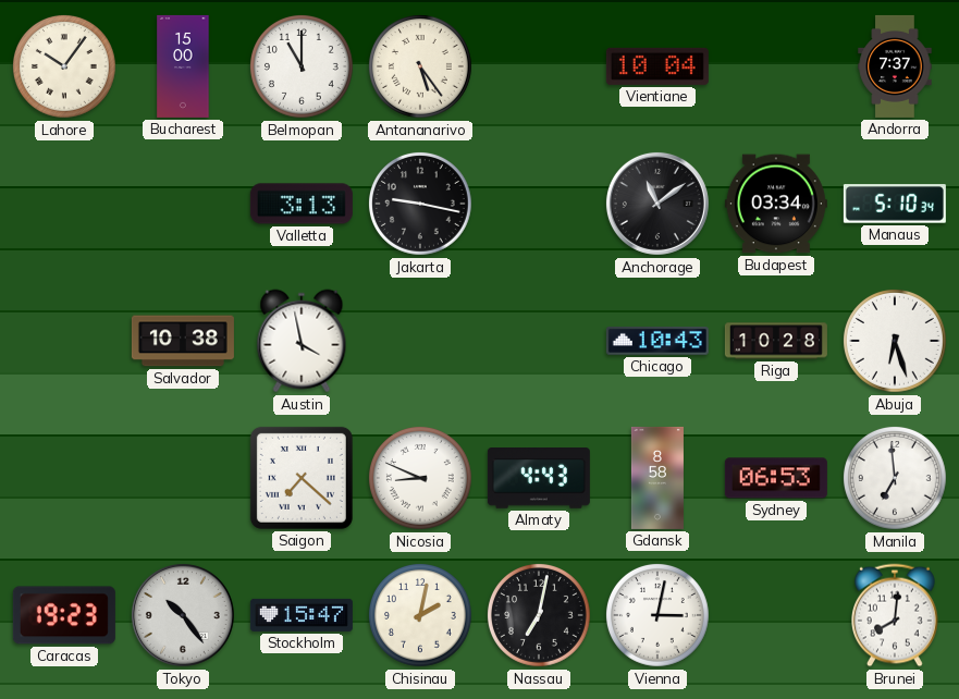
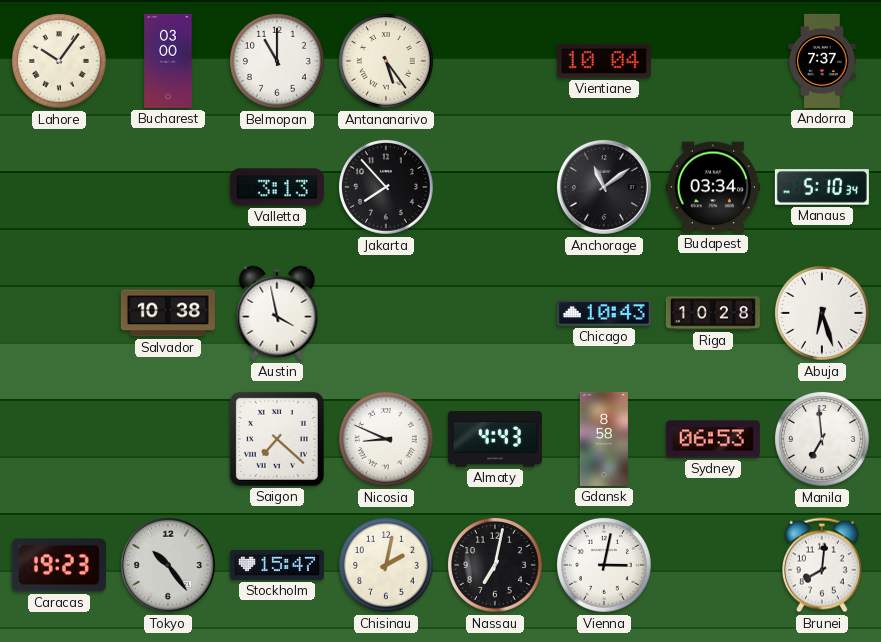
Bucharest: 15:00 -> 03:00
Jakarta: 9:17 -> 7:53
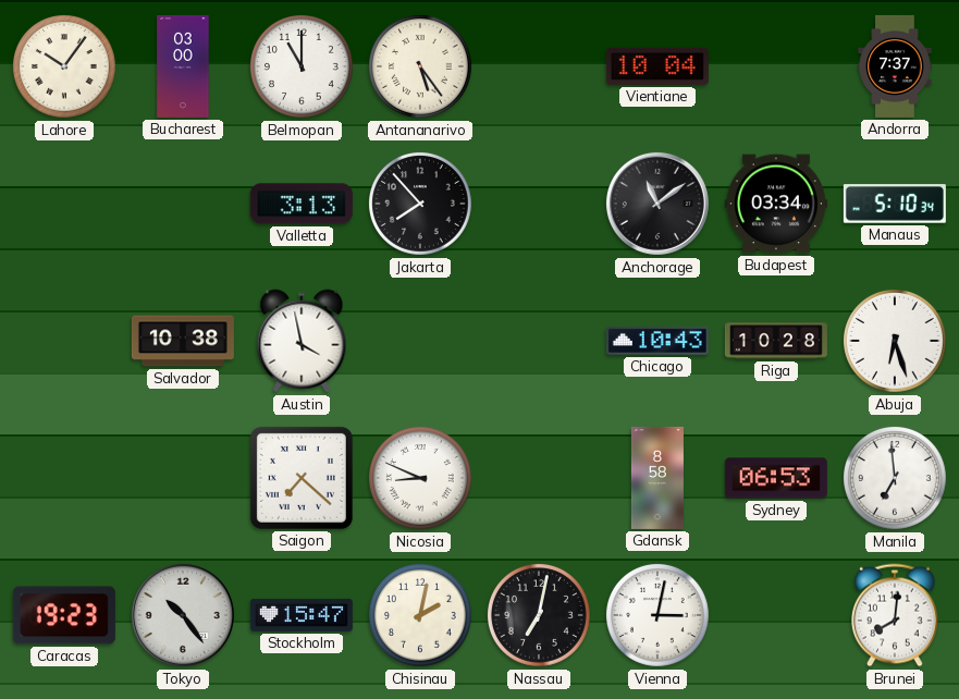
Almaty: 4:43 -> none
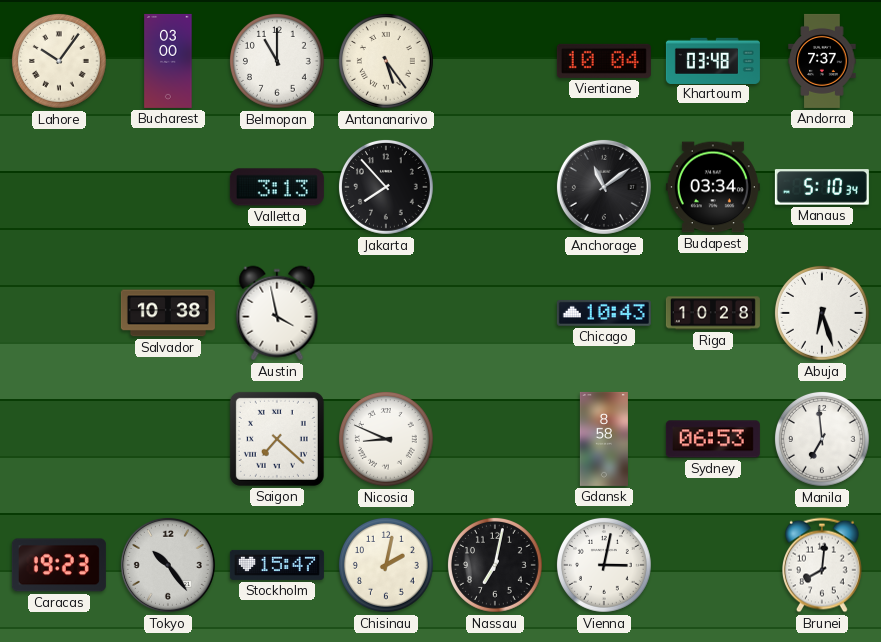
Khartoum: none -> 03:48
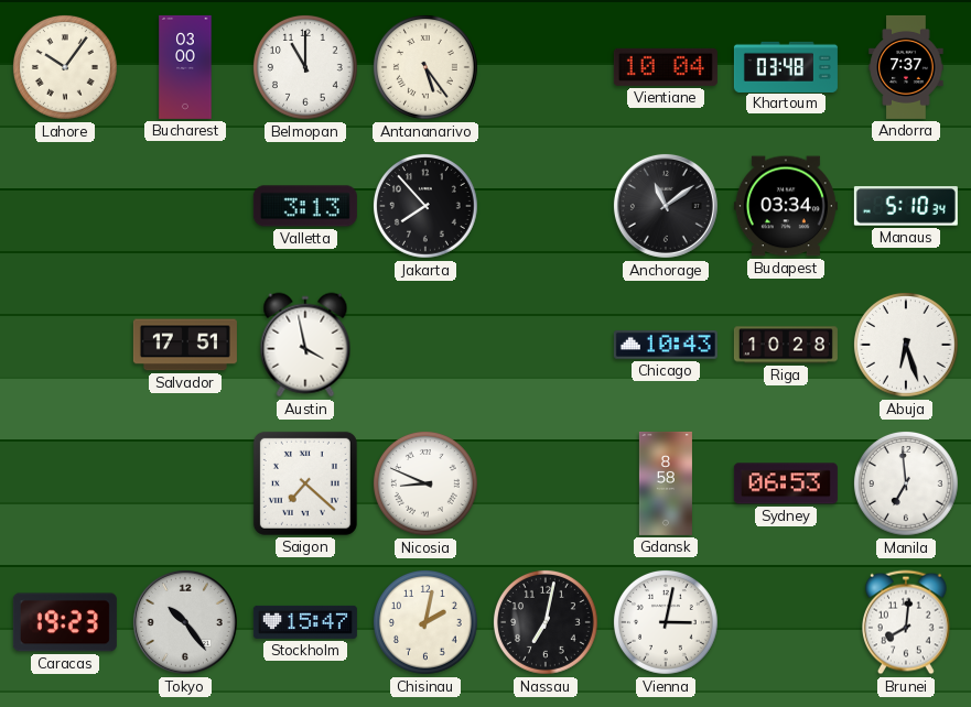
Salvador: 10:38 -> 17:51
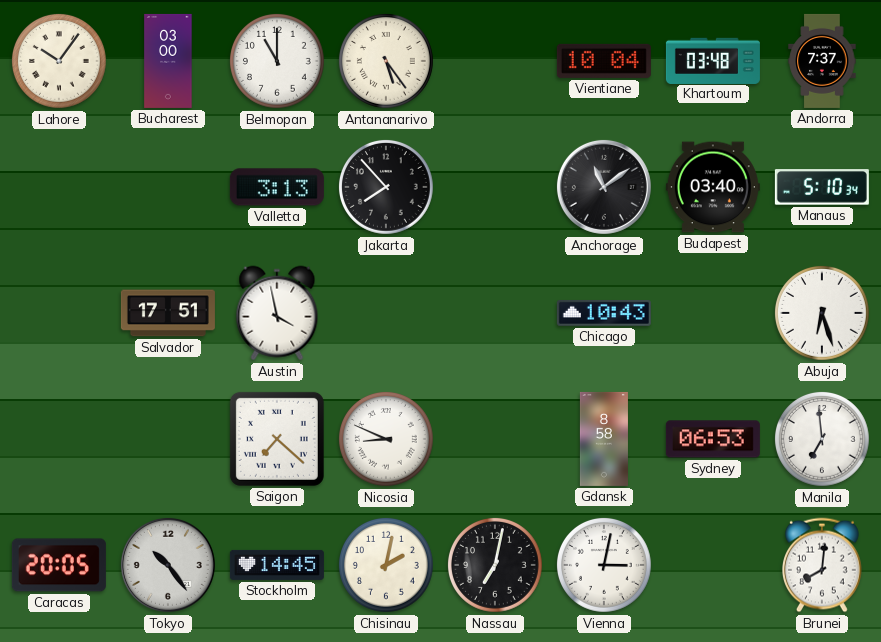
Budapest: 03:34 -> 03:40
Riga: 10:28 -> none
Caracas: 19:23 -> 20:05
Stockholm: 15:47 -> 14:45
